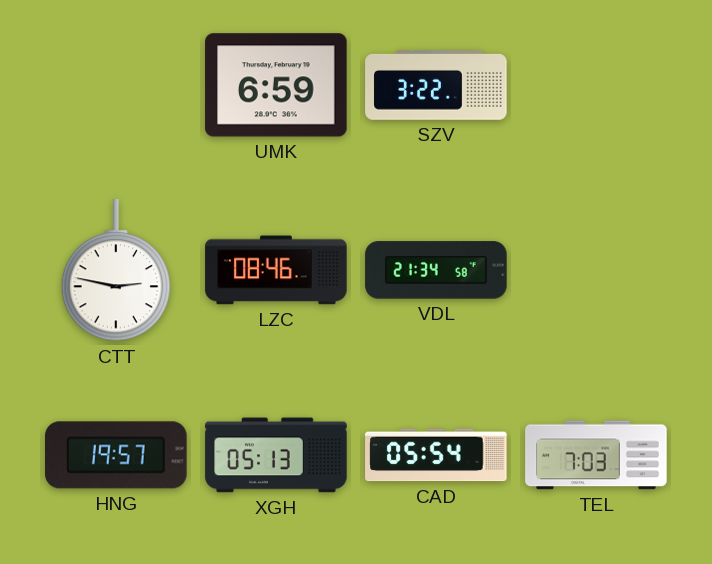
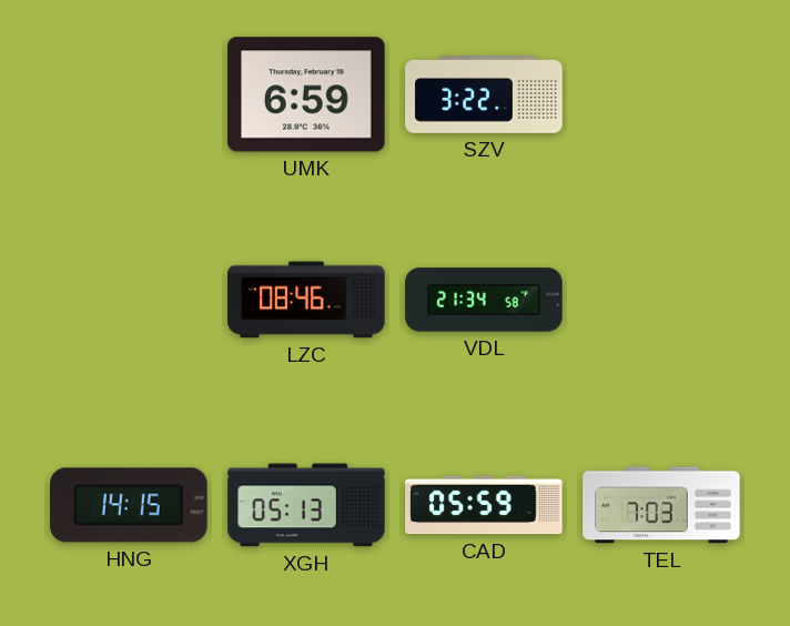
CTT: 2:47 -> none
HNG: 19:57 -> 14:15
CAD: 05:54 -> 05:59
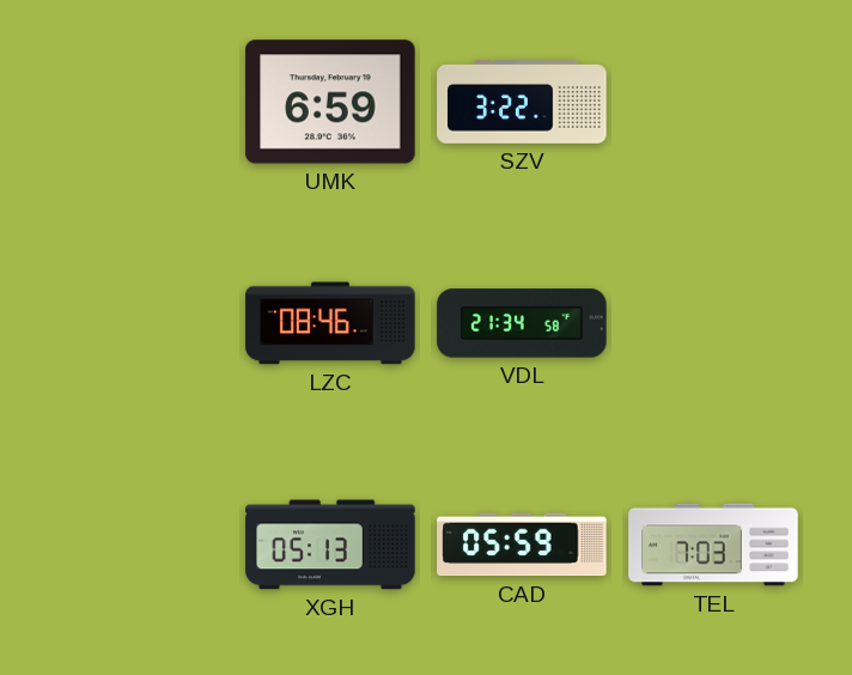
HNG: 14:15 -> none
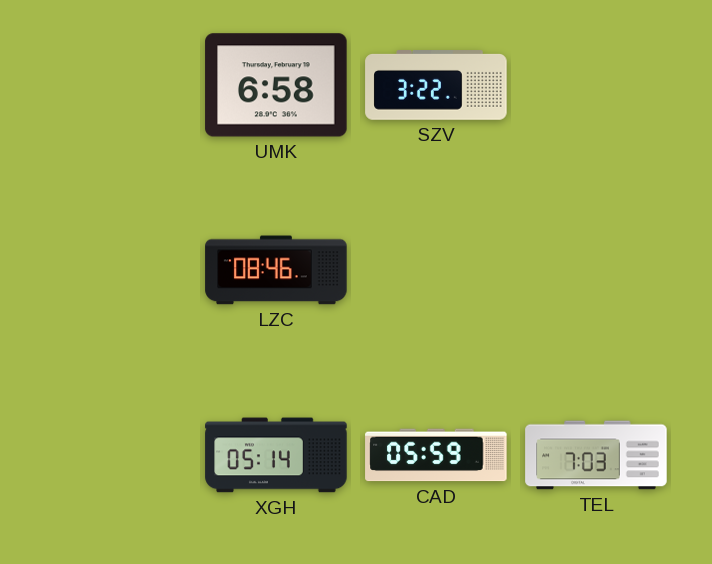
UMK: 6:59 -> 6:58
VDL: 21:34 -> none
XGH: 05:13 -> 05:14
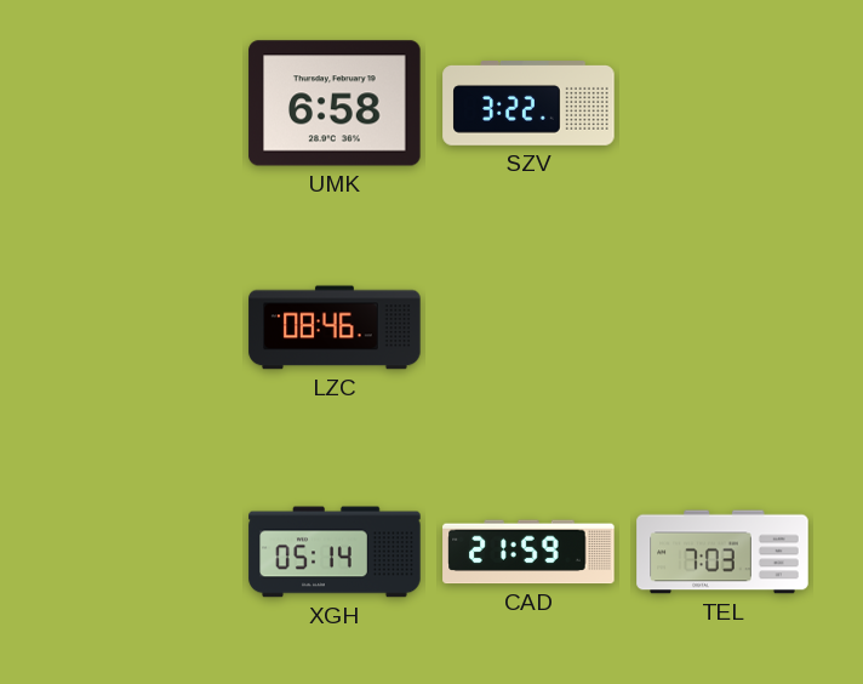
CAD: 05:59 -> 21:59
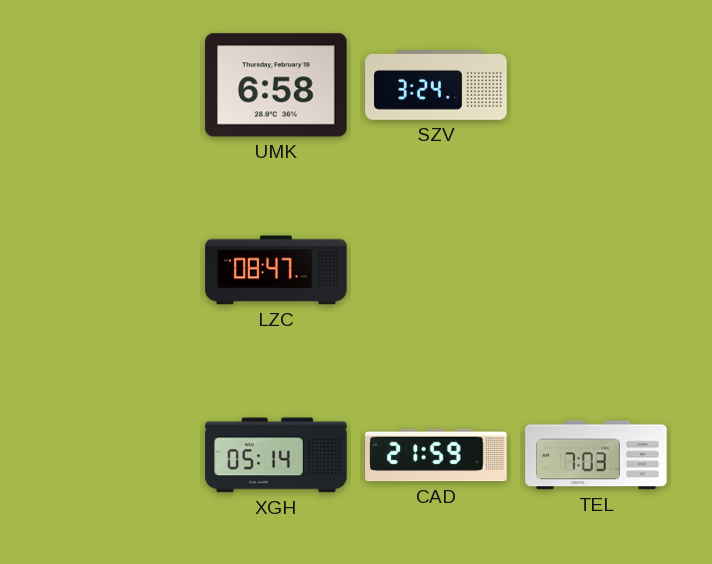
SZV: 3:22 -> 3:24
LZC: 08:46 -> 08:47
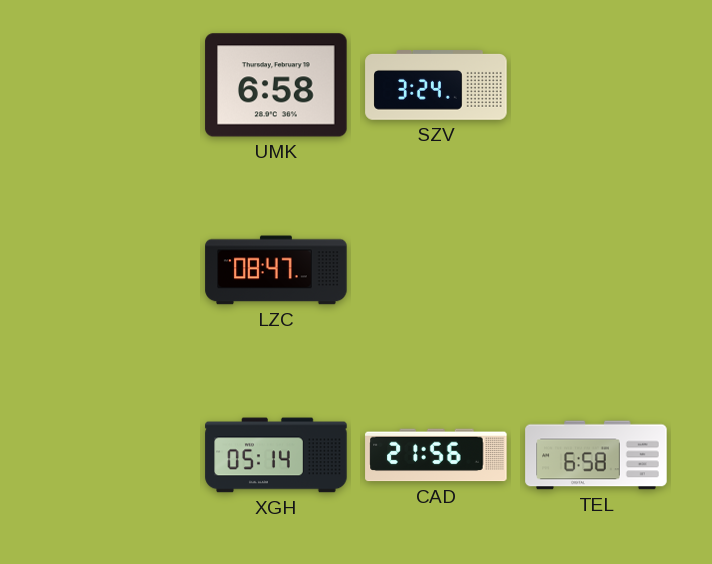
CAD: 21:59 -> 21:56
TEL: 7:03 -> 6:58
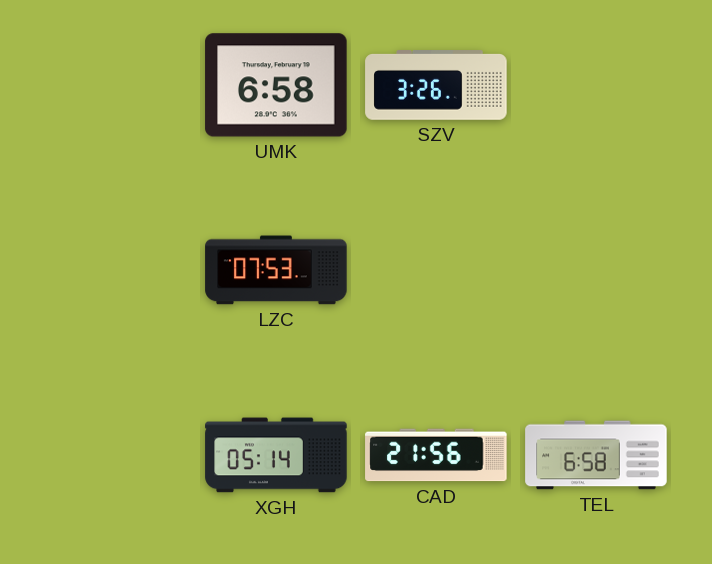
SZV: 3:24 -> 3:26
LZC: 08:47 -> 07:53
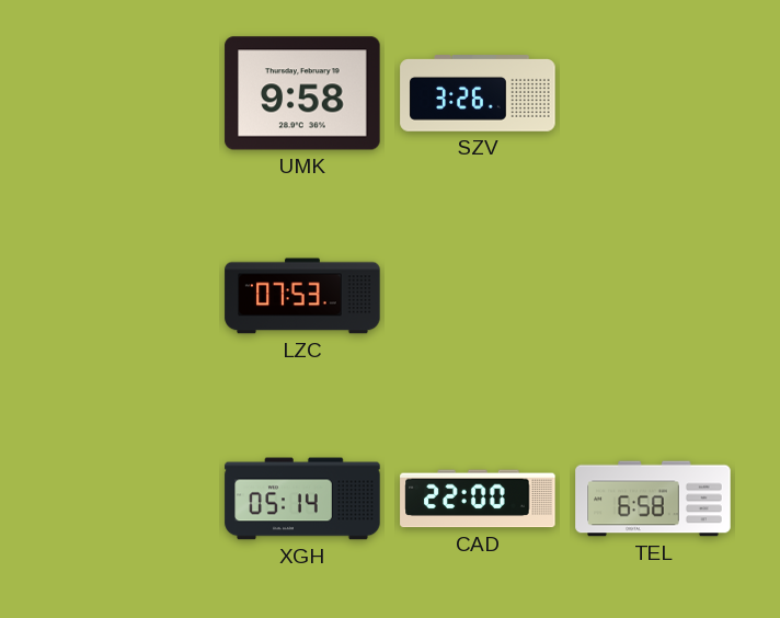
UMK: 6:58 -> 9:58
CAD: 21:56 -> 22:00
